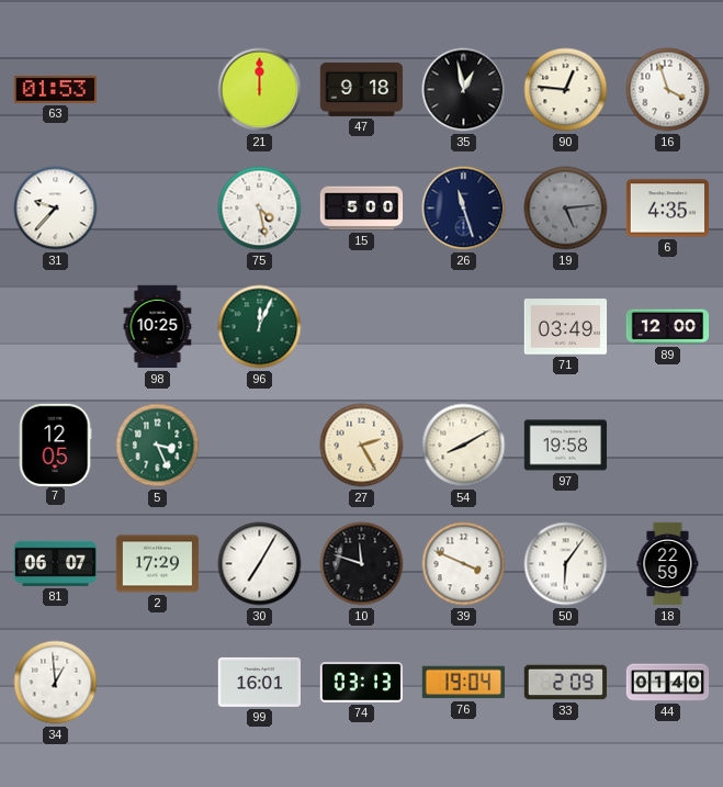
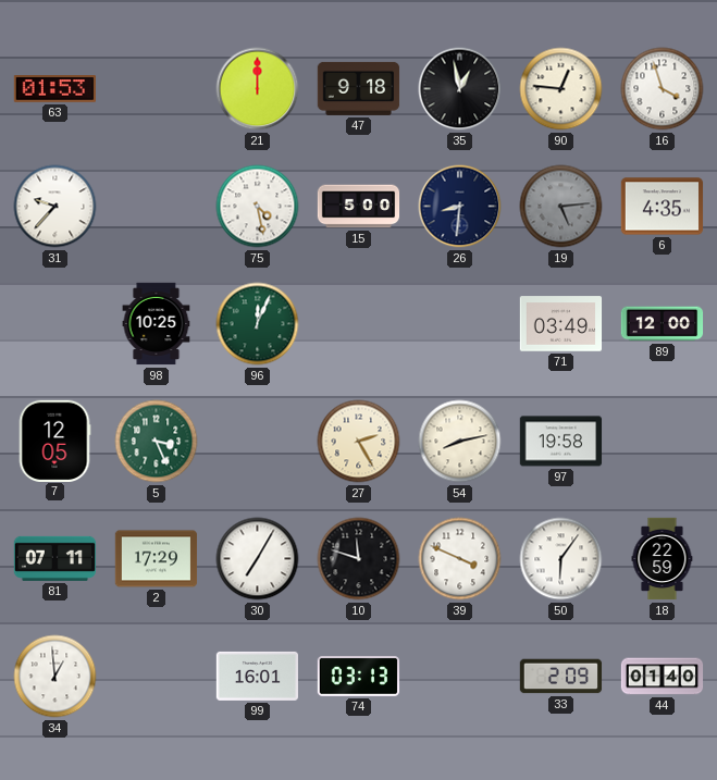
26: 11:27 -> 8:31
54: 8:10 -> 8:13
81: 06:07 -> 07:11
76: 19:04 -> none
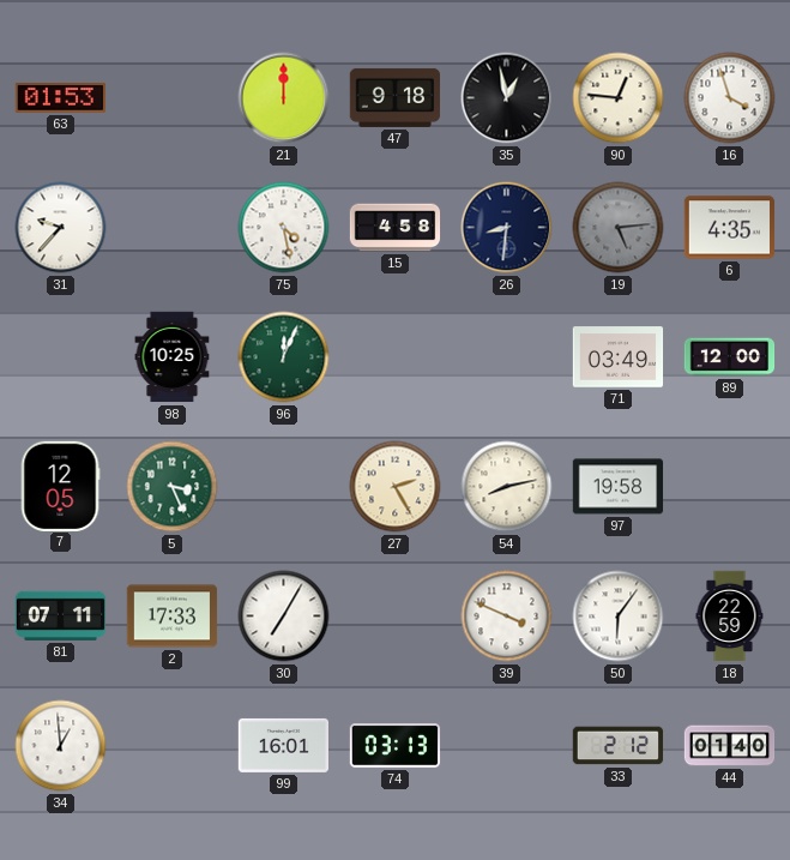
15: 5:00 -> 4:58
2: 17:29 -> 17:33
10: 11:48 -> none
33: 2:09 -> 2:12
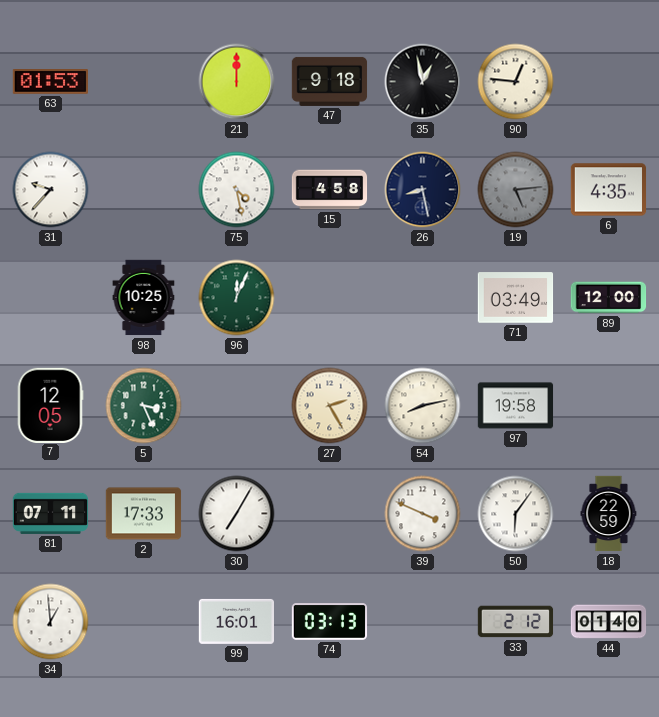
16: 3:57 -> none
26: 8:31 -> 8:28
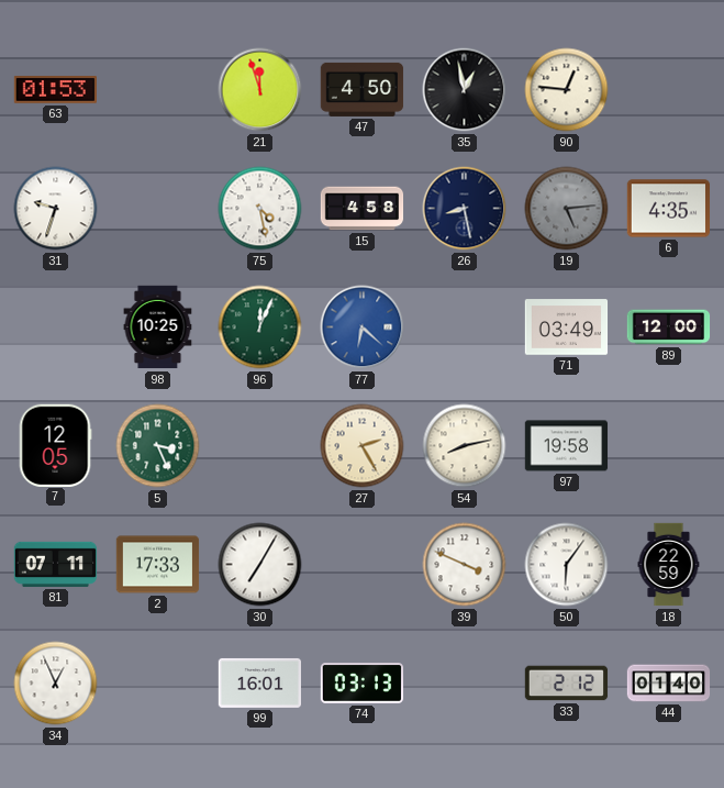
21: 12:00 -> 11:57
47: 9:18 -> 4:50
31: 9:37 -> 9:33
77: none -> 6:22
34: 12:59 -> 12:56
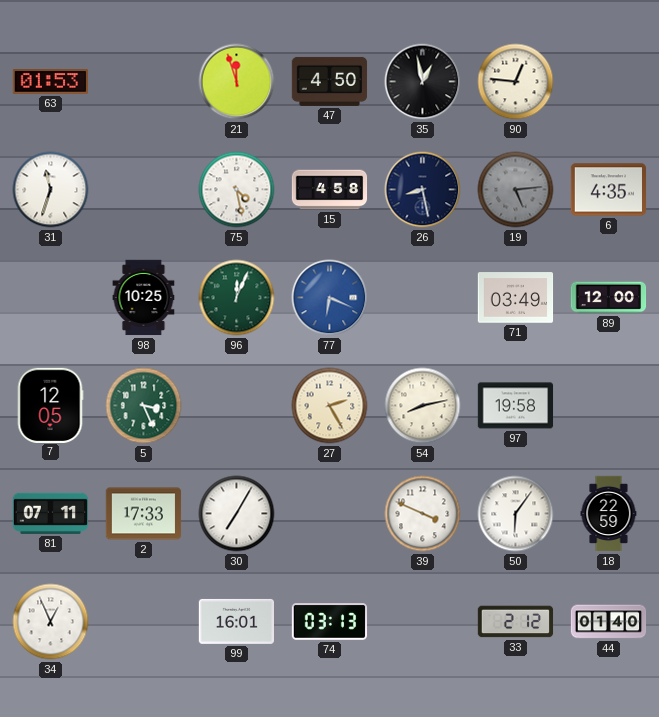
31: 9:33 -> 11:33
77: 6:22 -> 6:19
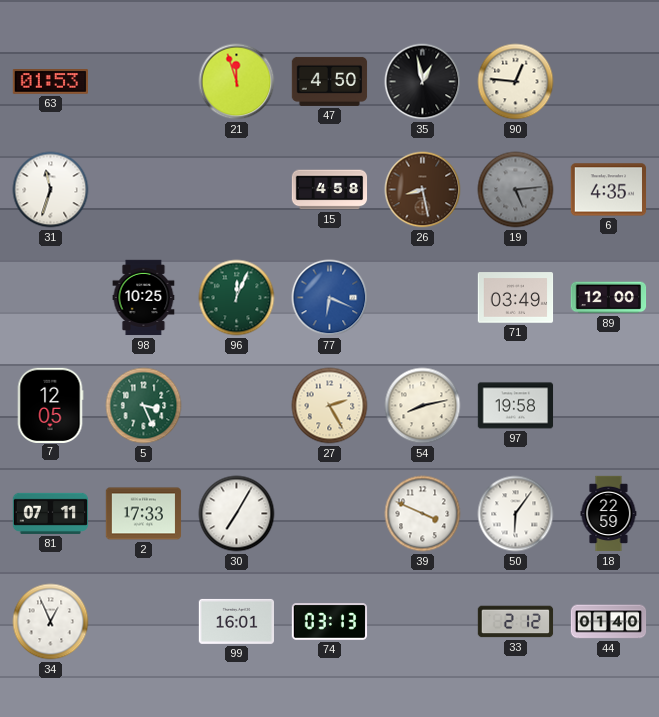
75: 4:28 -> none
26 dial: navy -> brown
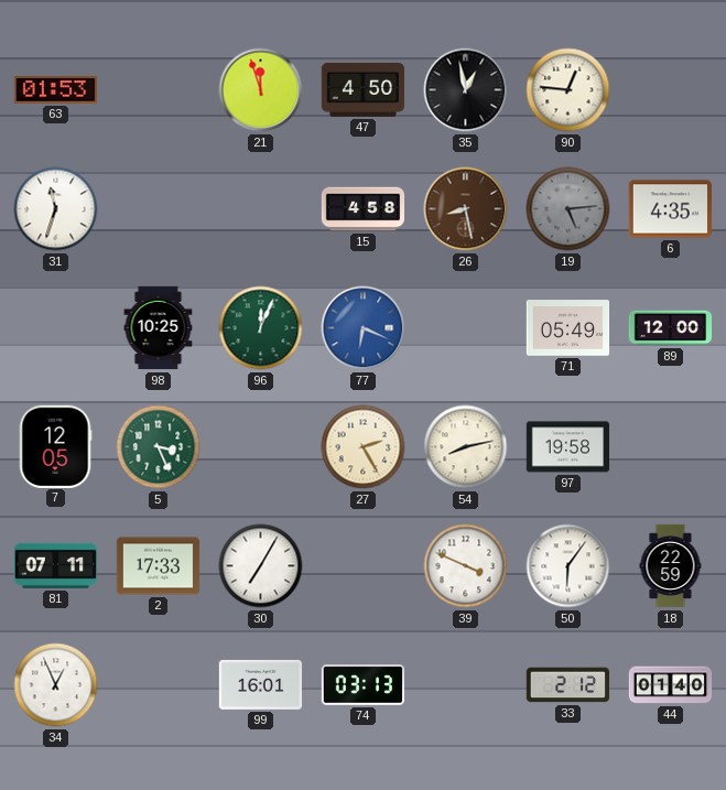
71: 03:49 -> 05:49
